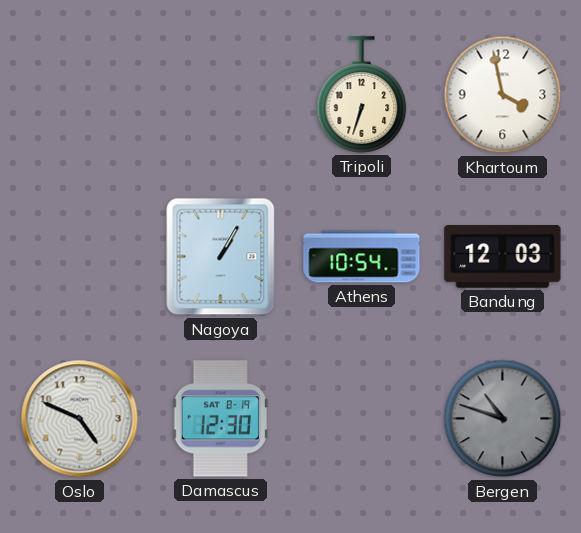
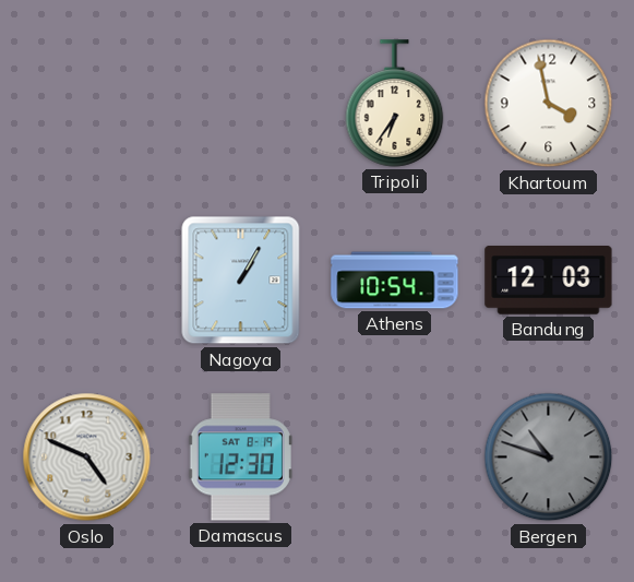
Tripoli: 6:33 -> 6:36
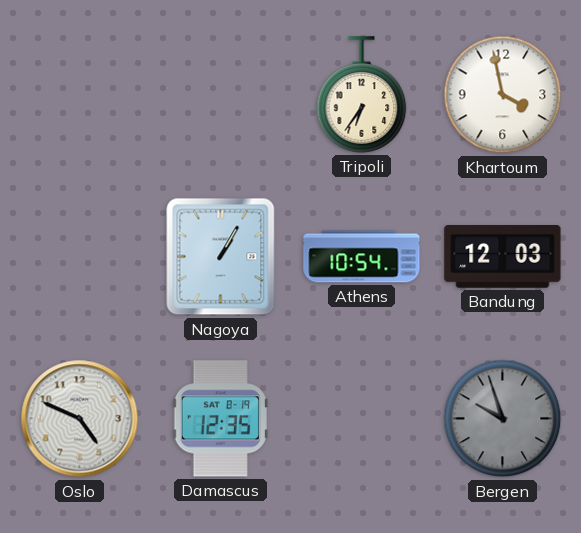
Damascus: 12:30 -> 12:35
Bergen: 10:48 -> 9:57
